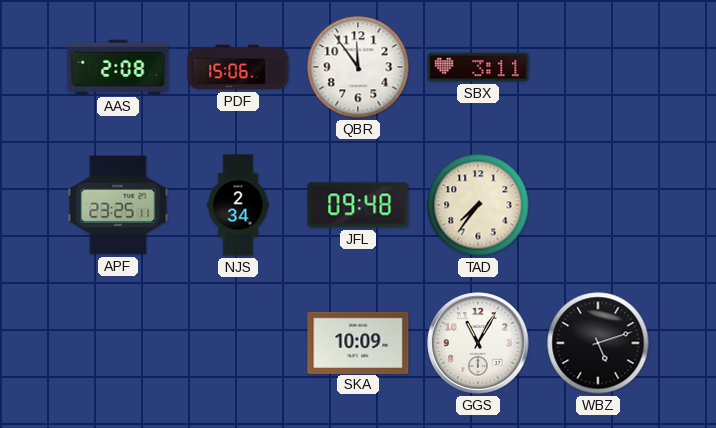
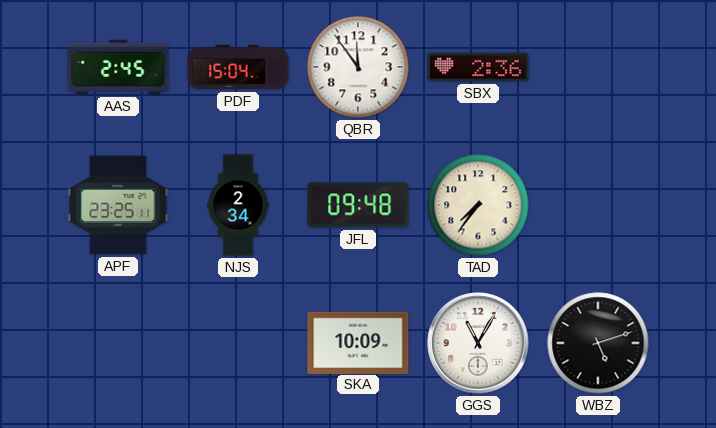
AAS: 2:08 -> 2:45
PDF: 15:06 -> 15:04
SBX: 3:11 -> 2:36
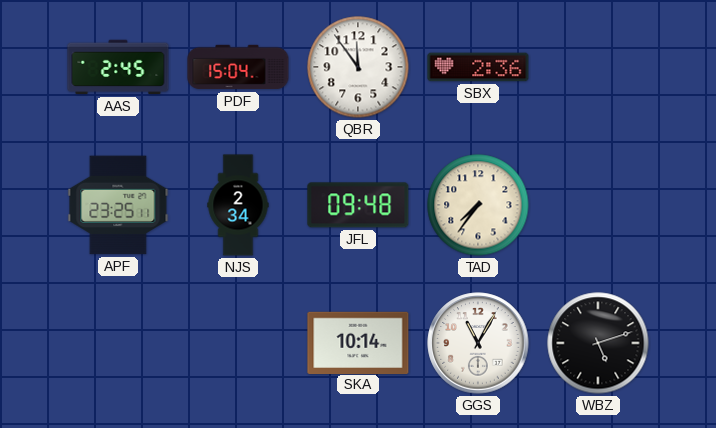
SKA: 10:09 -> 10:14
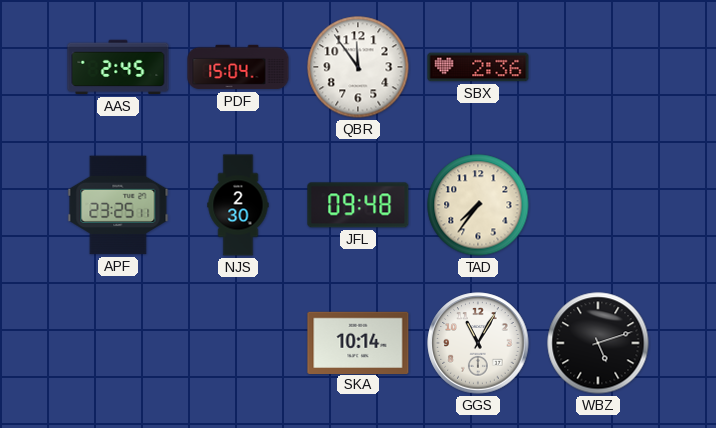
NJS: 2:34 -> 2:30
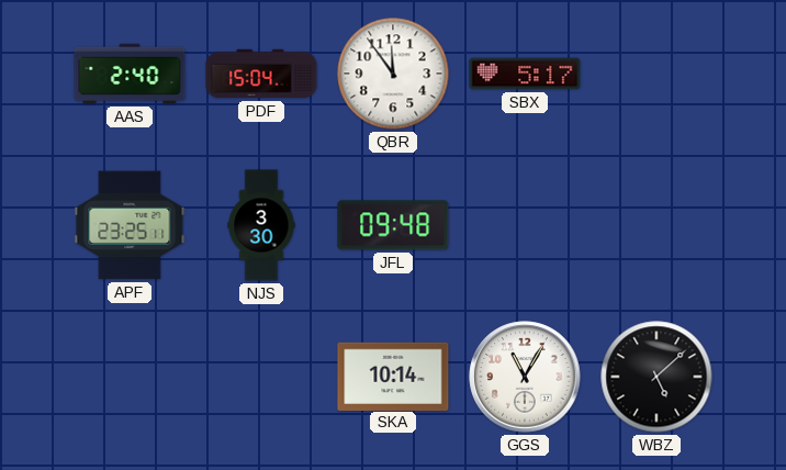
AAS: 2:45 -> 2:40
SBX: 2:36 -> 5:17
NJS: 2:30 -> 3:30
TAD: 7:36 -> none
WBZ: 5:12 -> 5:08
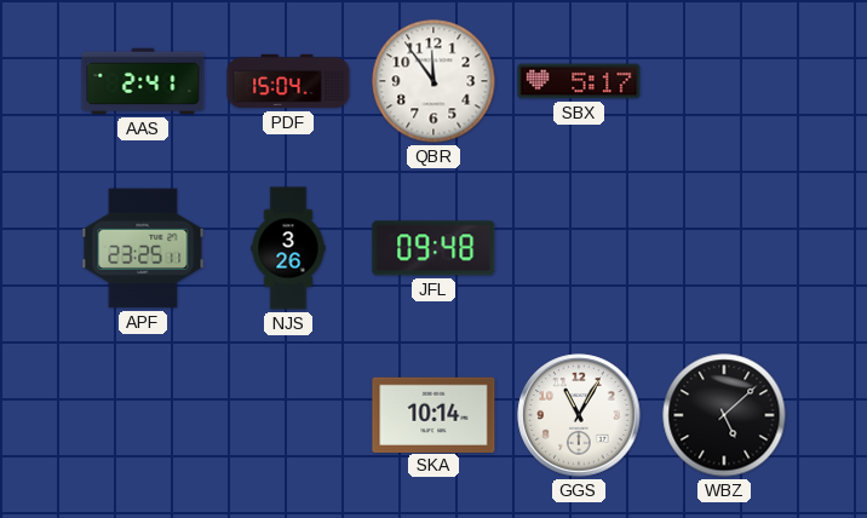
AAS: 2:40 -> 2:41
NJS: 3:30 -> 3:26
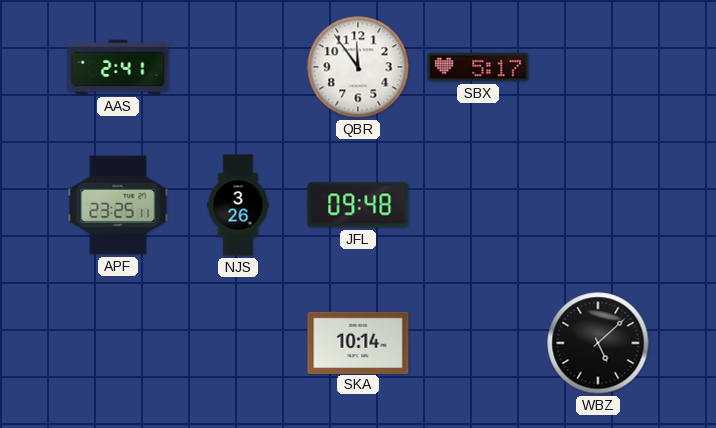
PDF: 15:04 -> none
GGS: 11:05 -> none
